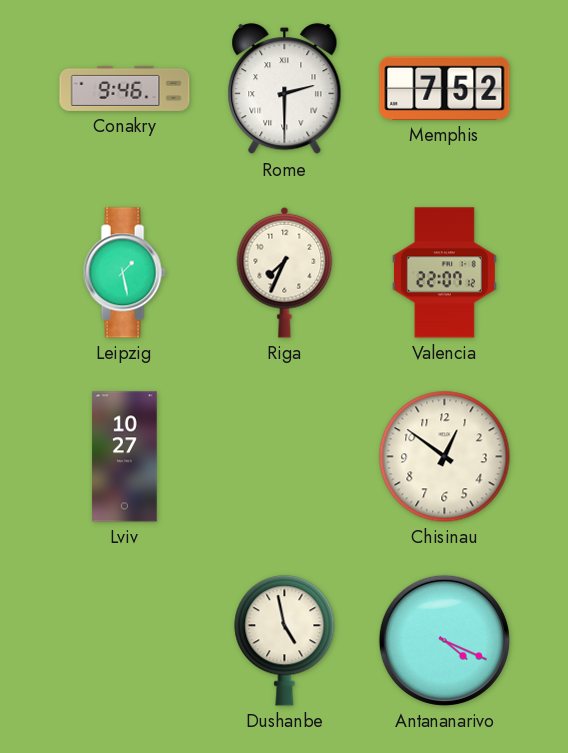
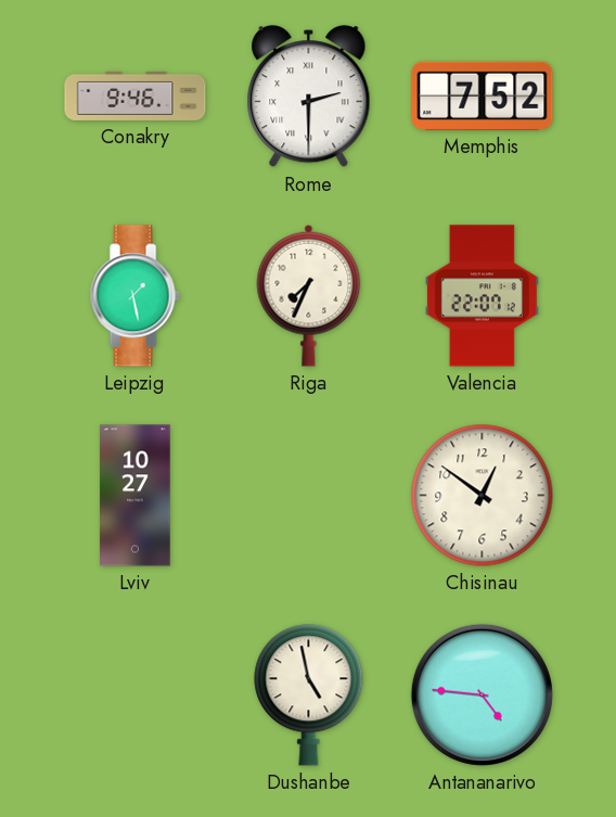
Antananarivo: 4:19 -> 4:46
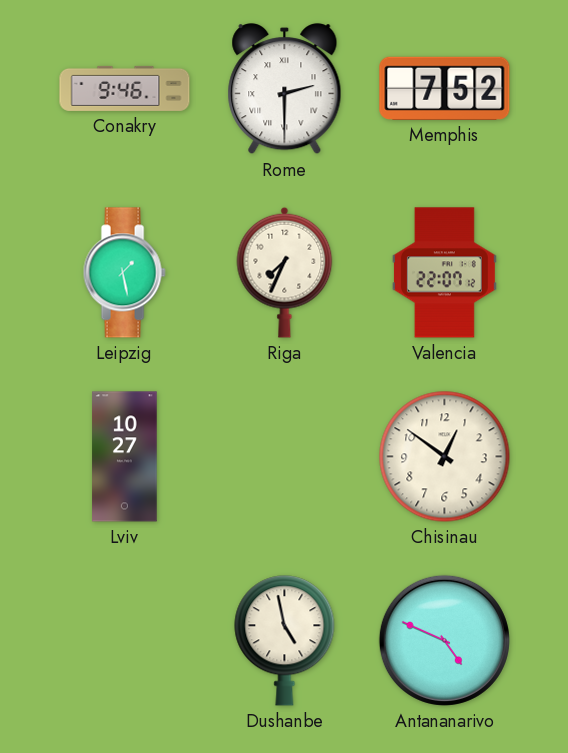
Antananarivo: 4:46 -> 4:49
